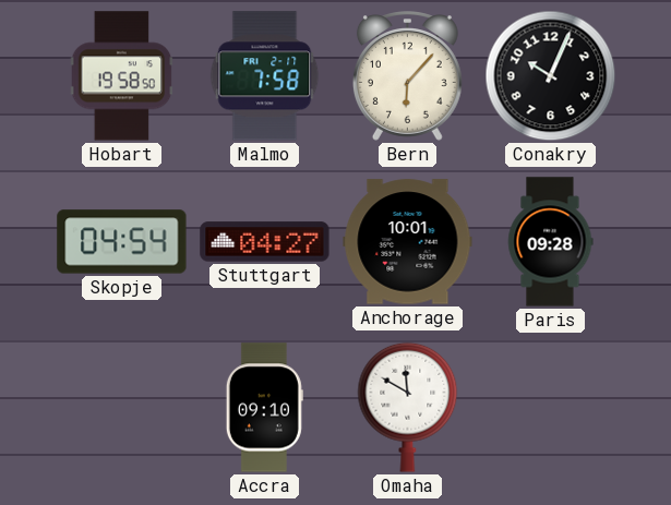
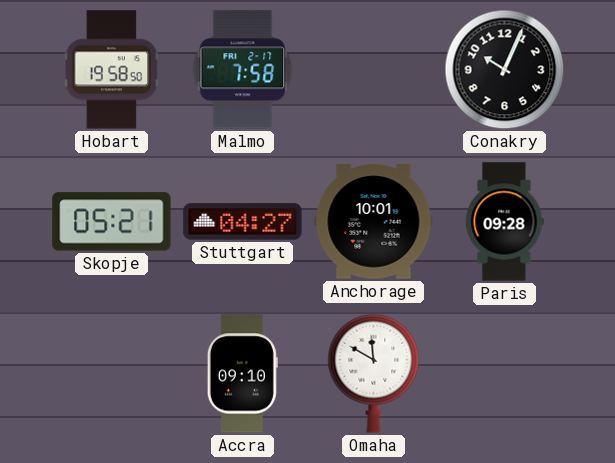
Bern: 6:07 -> none
Skopje: 04:54 -> 05:21
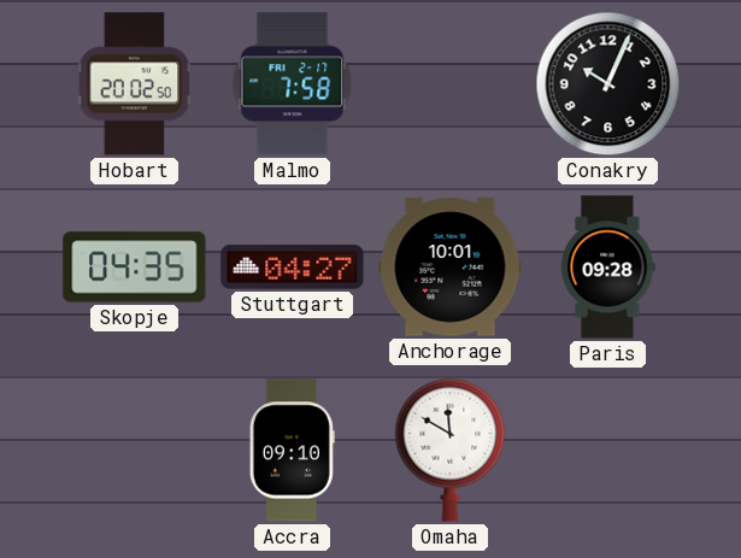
Hobart: 19:58 -> 20:02
Skopje: 05:21 -> 04:35
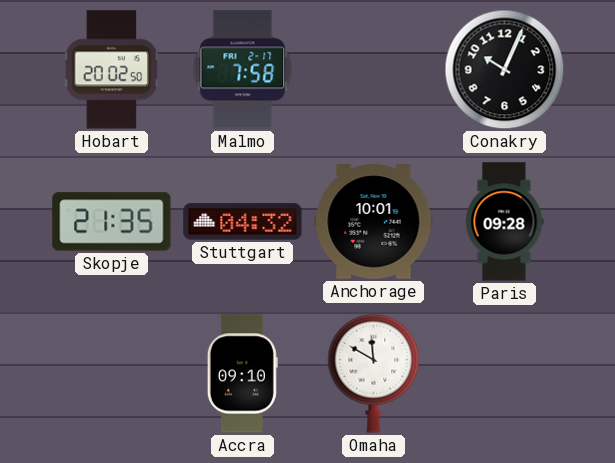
Skopje: 04:35 -> 21:35
Stuttgart: 04:27 -> 04:32
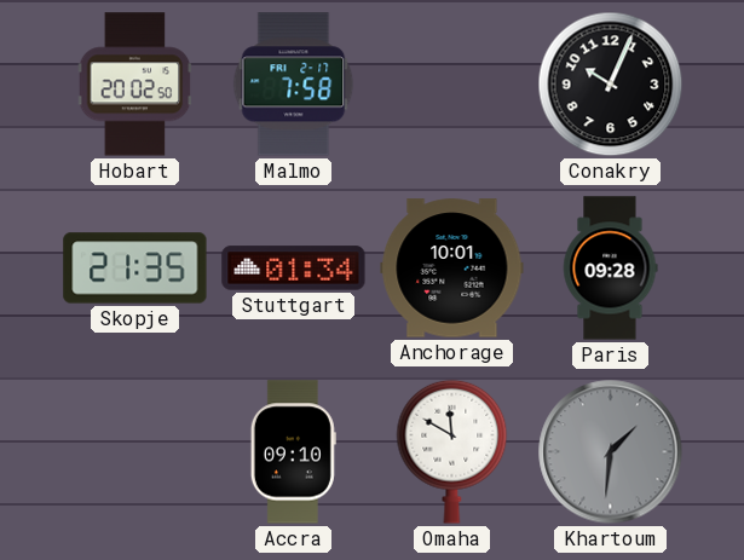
Stuttgart: 04:32 -> 01:34
Khartoum: none -> 1:31
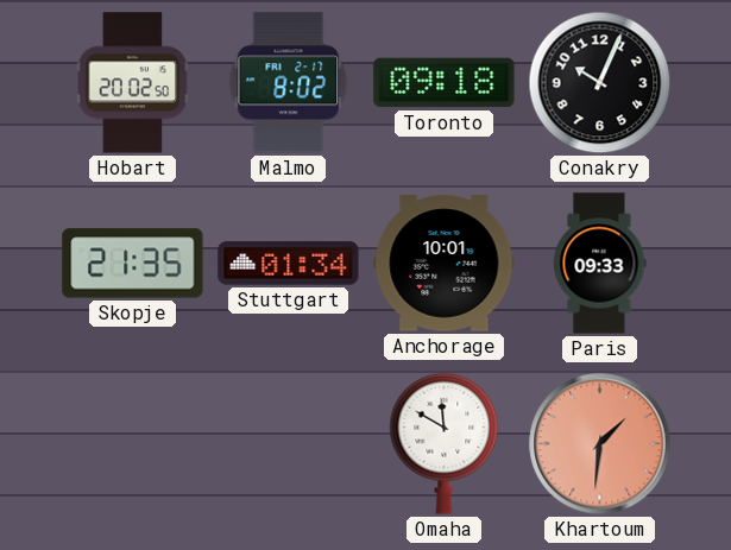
Malmo: 7:58 -> 8:02
Toronto: none -> 09:18
Paris: 09:28 -> 09:33
Accra: 09:10 -> none
Khartoum dial: grey -> salmon
